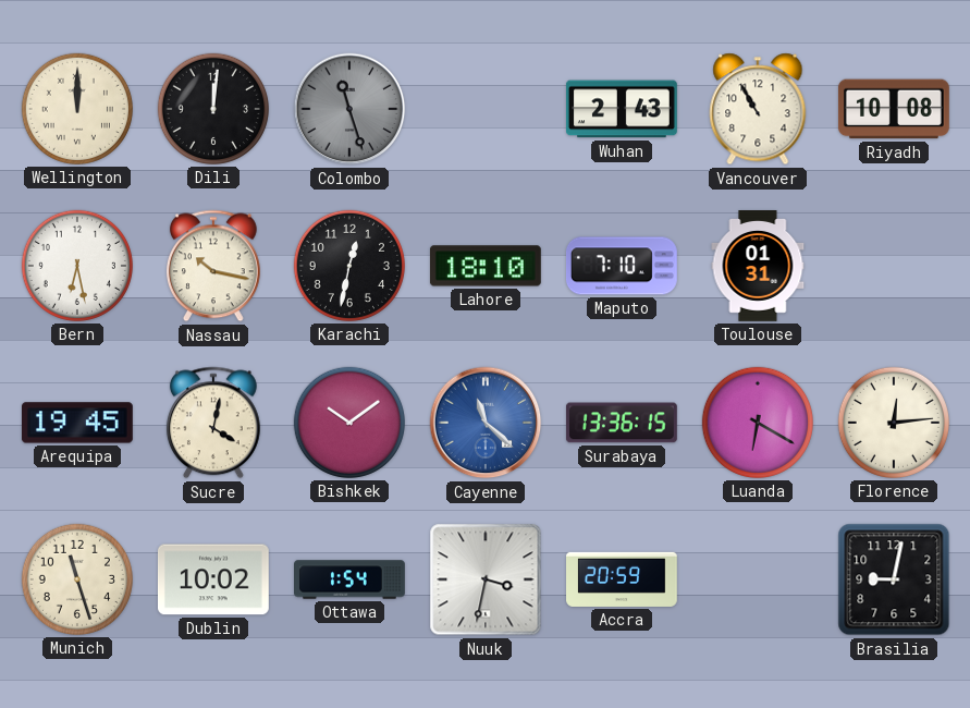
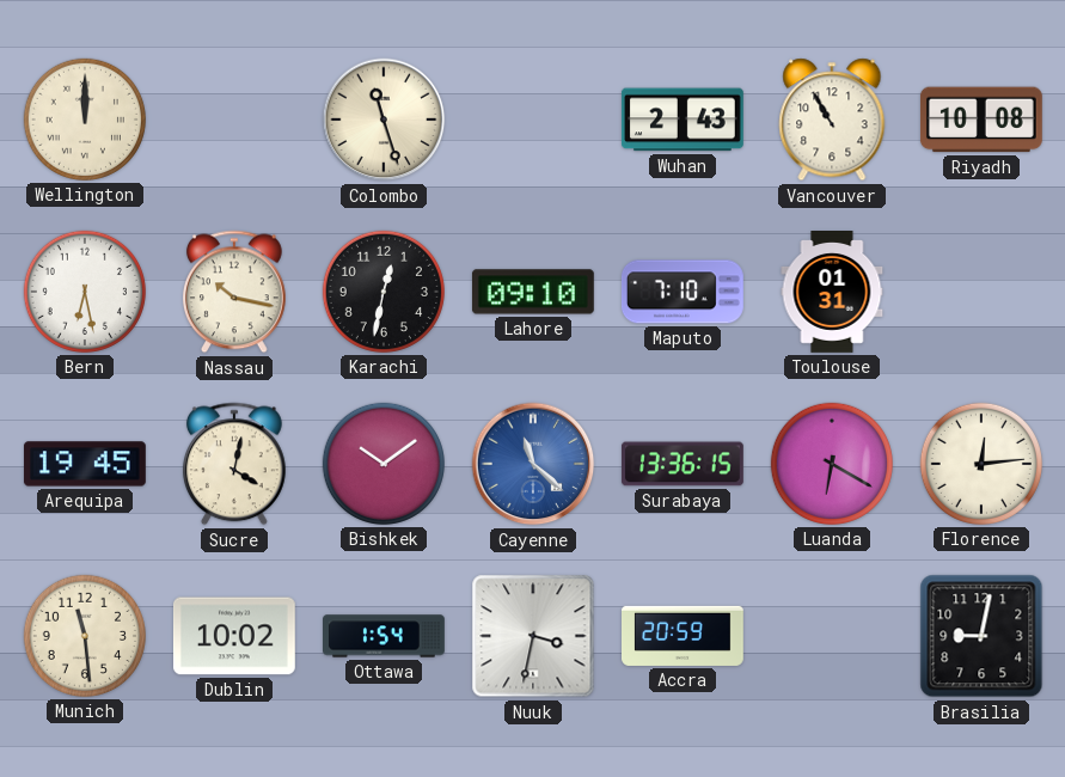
Dili: 12:01 -> none
Colombo dial: grey -> cream
Lahore: 18:10 -> 09:10
Munich: 11:27 -> 11:29
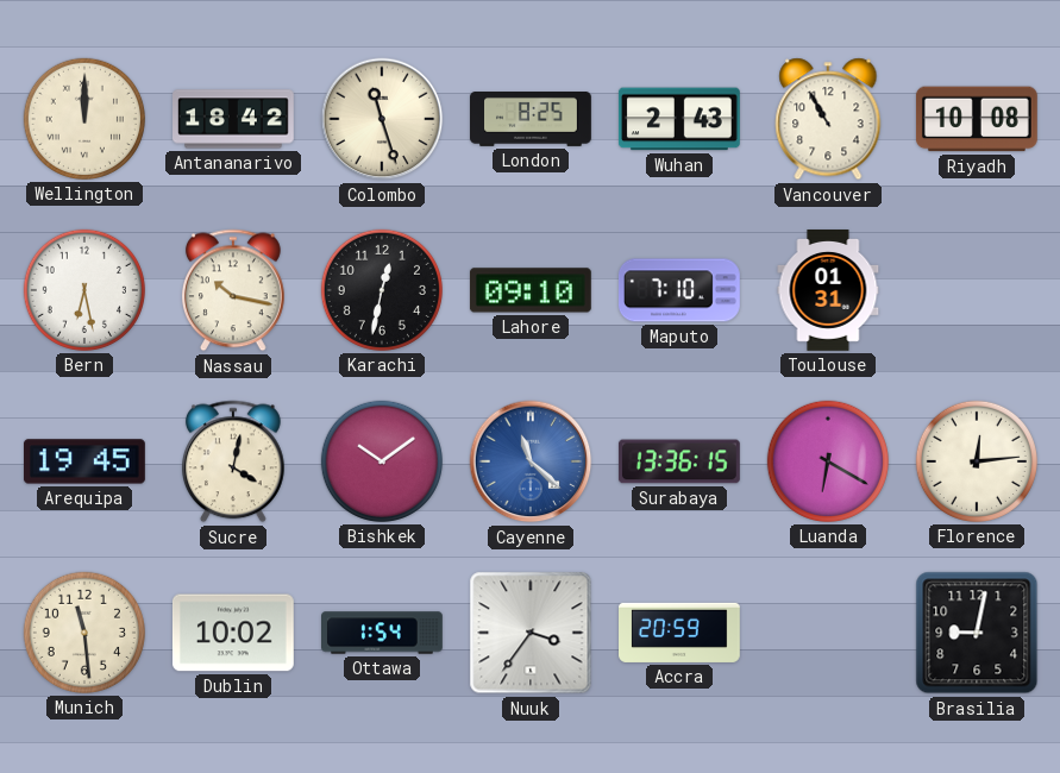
Antananarivo: none -> 18:42
London: none -> 8:25
Nuuk: 3:32 -> 3:36
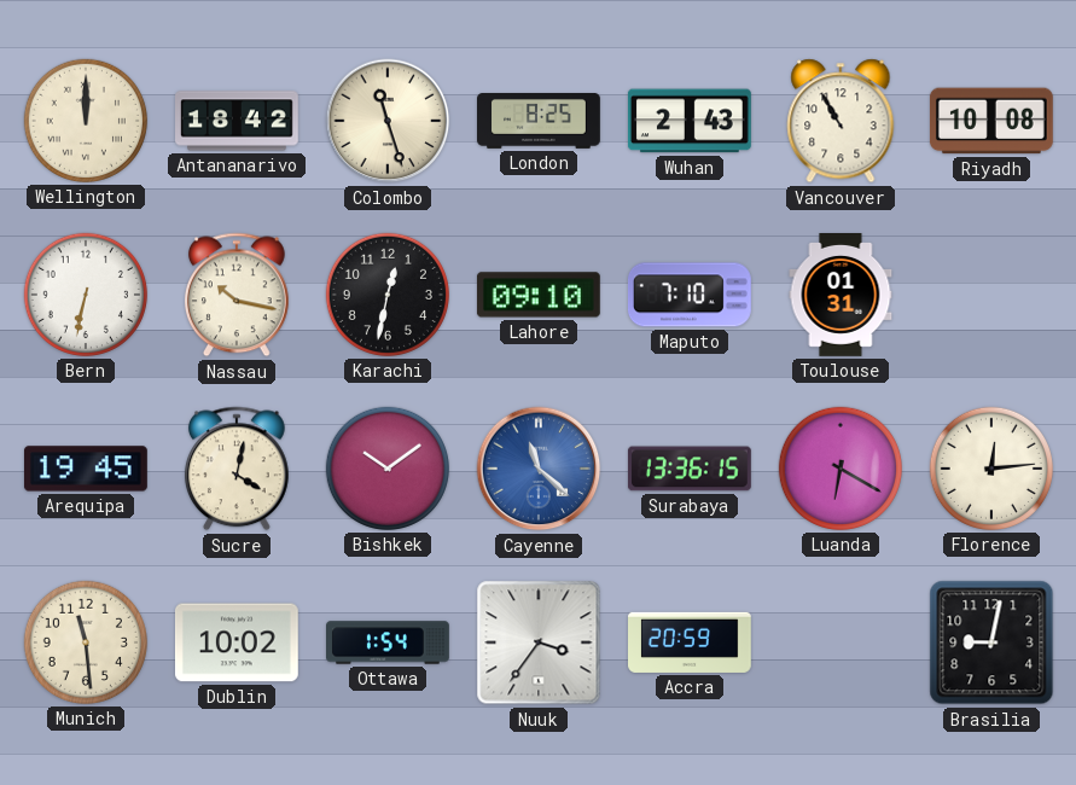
Bern: 6:28 -> 6:32
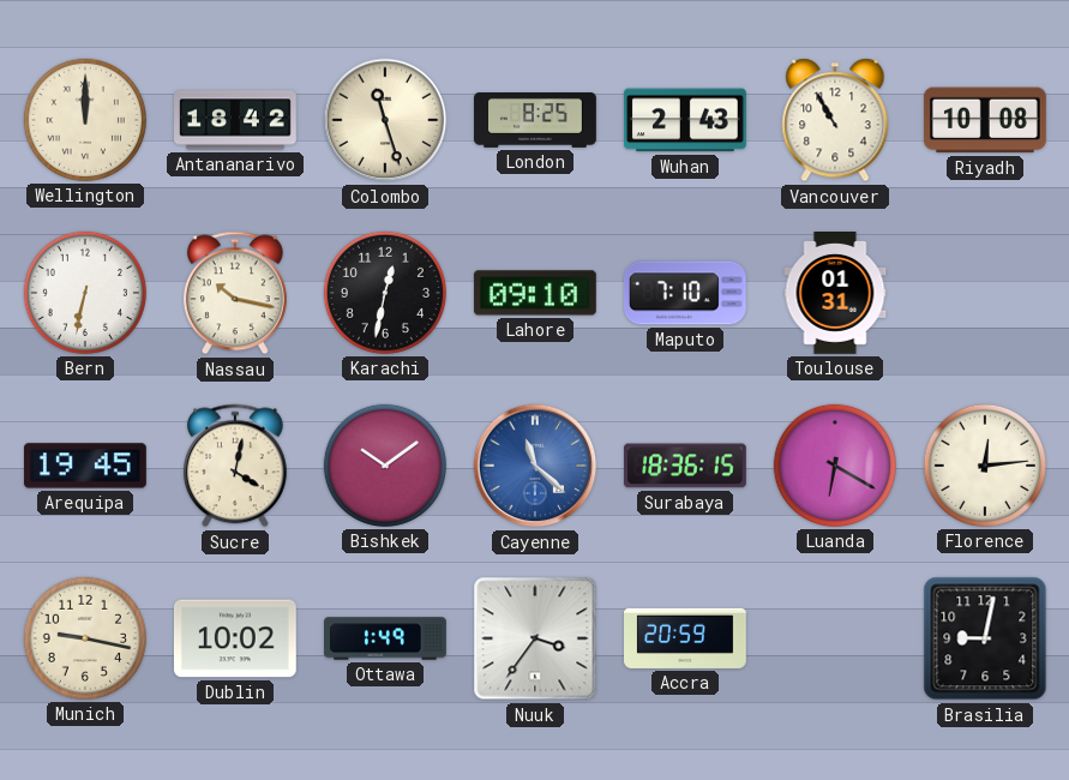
Surabaya: 13:36 -> 18:36
Munich: 11:29 -> 9:17
Ottawa: 1:54 -> 1:49
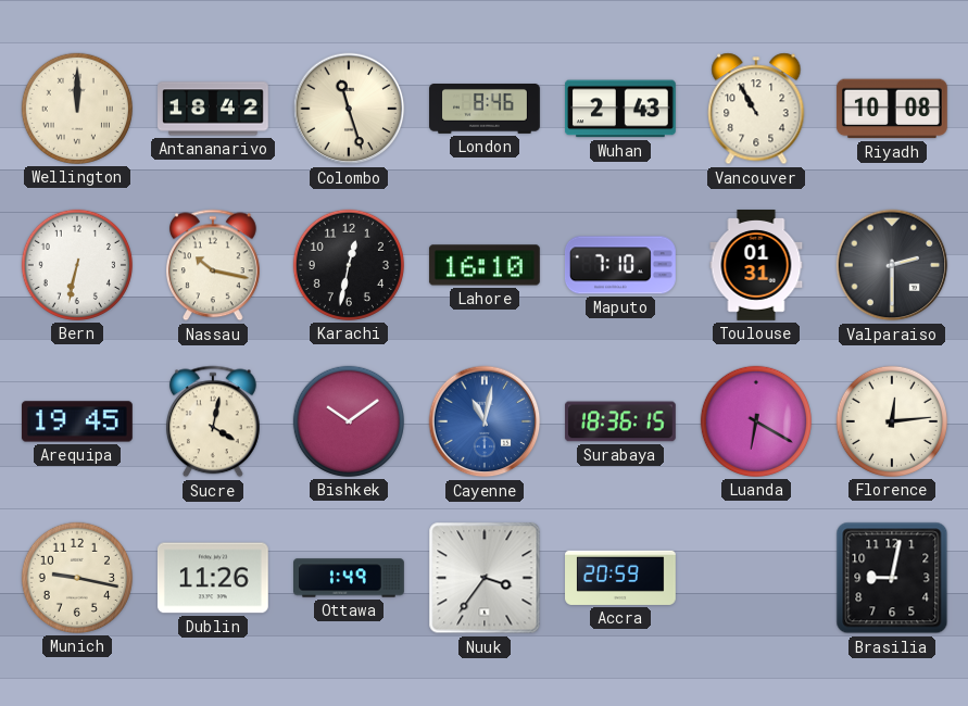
London: 8:25 -> 8:46
Lahore: 09:10 -> 16:10
Valparaiso: none -> 2:30
Cayenne: 11:22 -> 11:02
Dublin: 10:02 -> 11:26
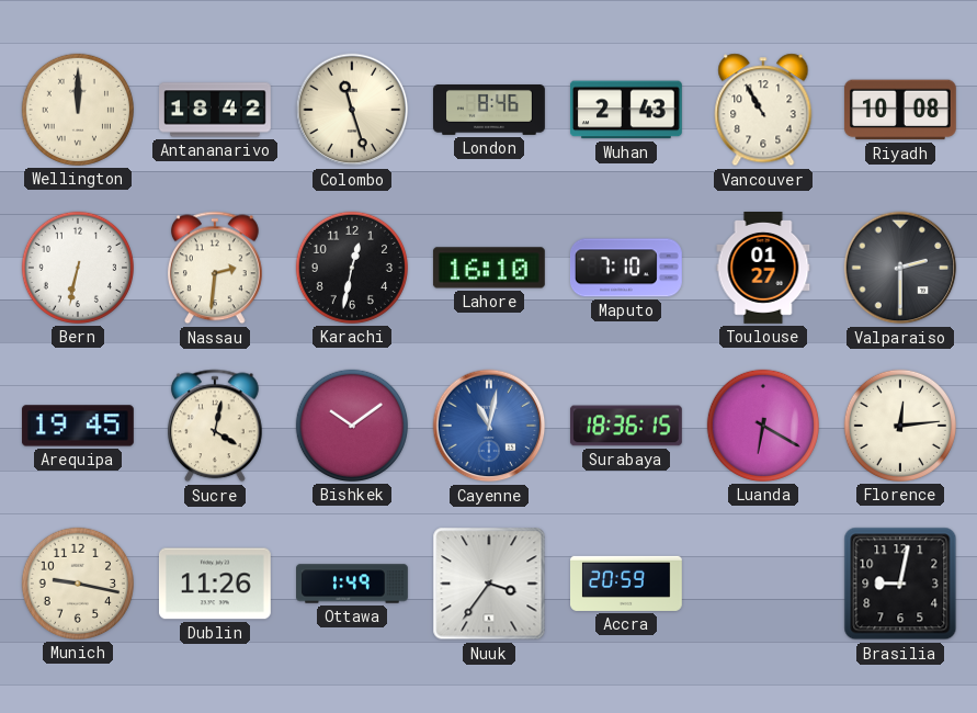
Nassau: 10:17 -> 2:31
Toulouse: 01:31 -> 01:27
